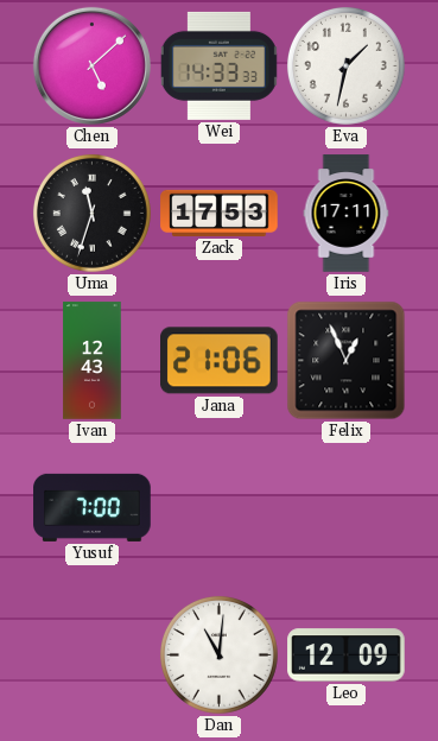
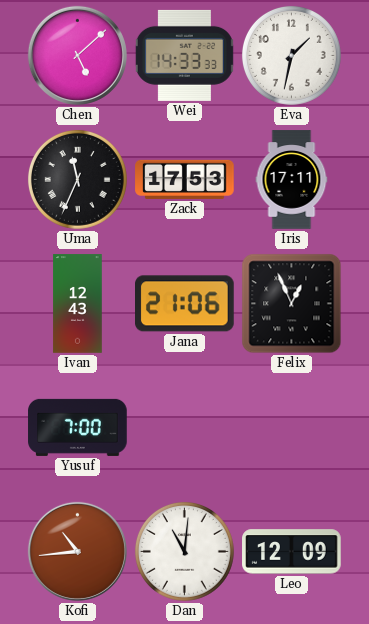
Uma: 11:33 -> 11:34
Kofi: none -> 10:44
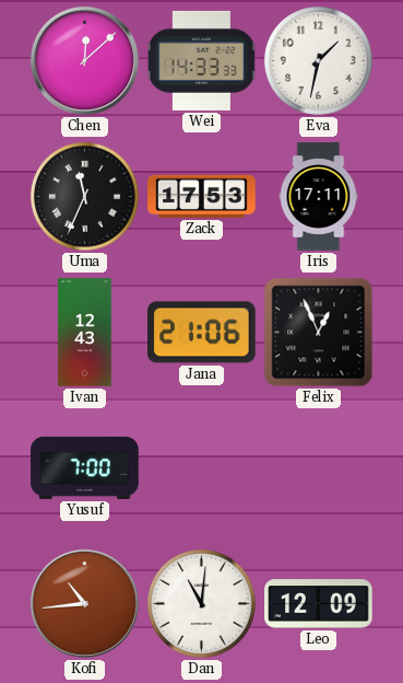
Chen: 5:08 -> 12:08
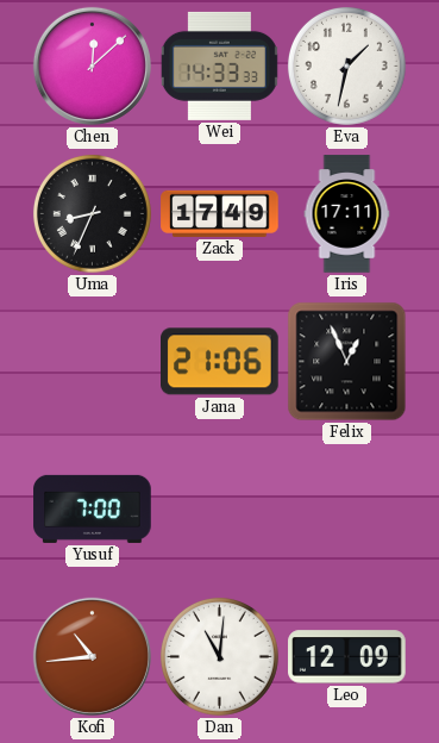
Uma: 11:34 -> 8:34
Zack: 17:53 -> 17:49
Ivan: 12:43 -> none
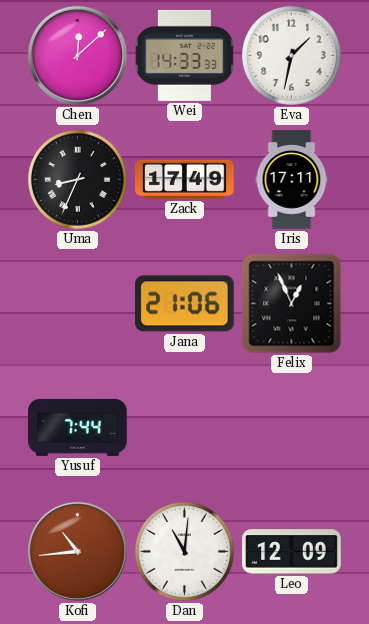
Yusuf: 7:00 -> 7:44
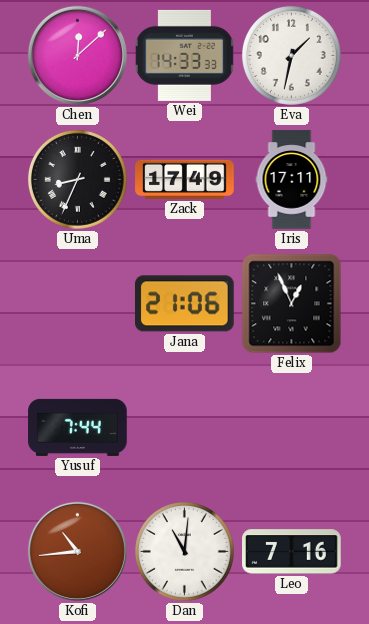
Leo: 12:09 -> 7:16
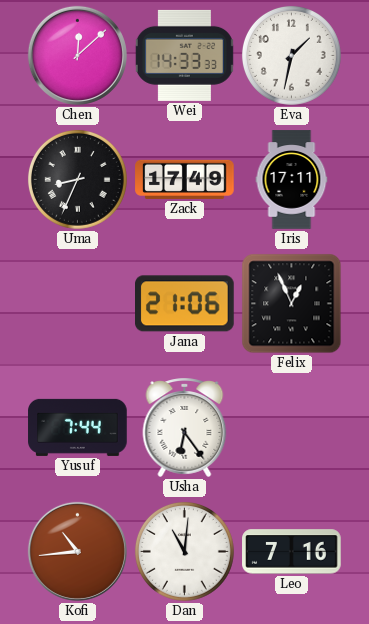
Usha: none -> 6:24
